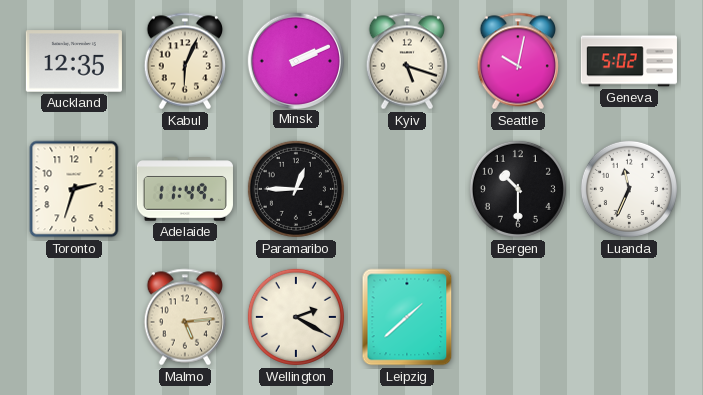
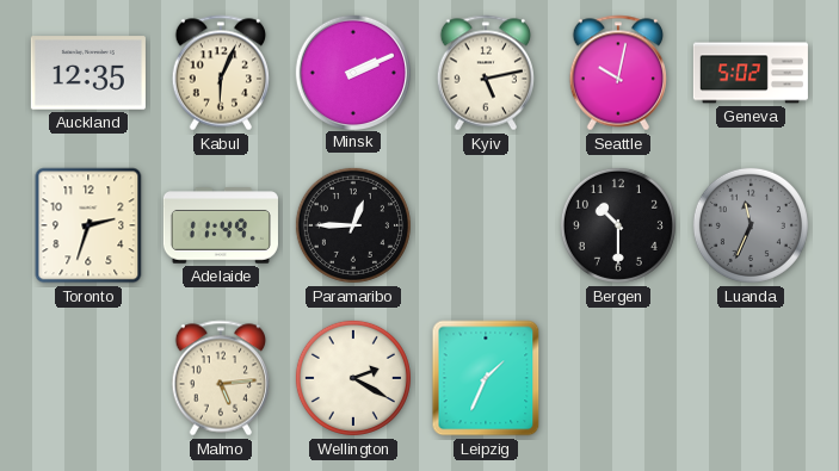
Kyiv: 5:18 -> 5:13
Luanda dial: white -> grey
Leipzig: 1:38 -> 1:34
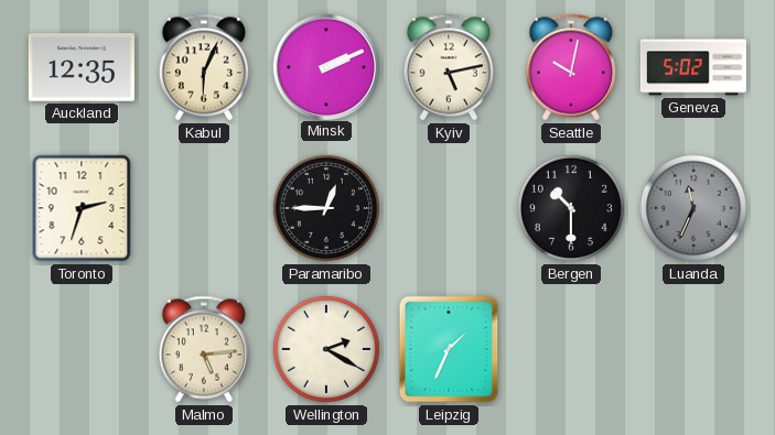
Adelaide: 11:49 -> none
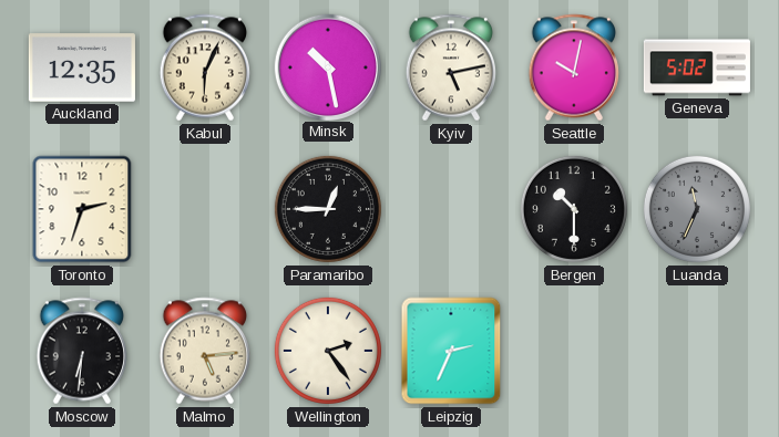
Minsk: 2:11 -> 10:28
Moscow: none -> 6:31
Wellington: 2:20 -> 2:24
Leipzig: 1:34 -> 2:34
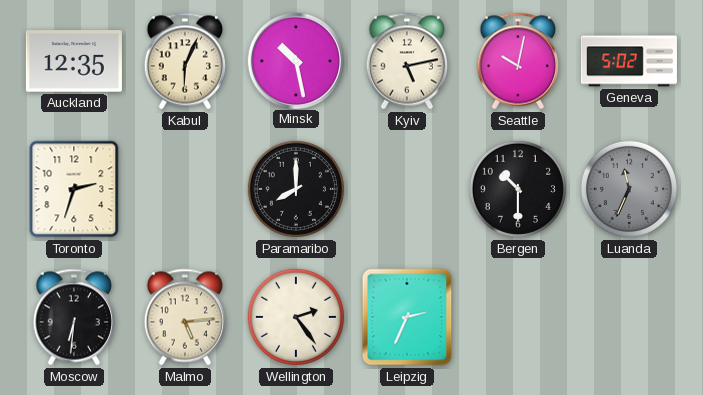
Paramaribo: 12:45 -> 8:00
